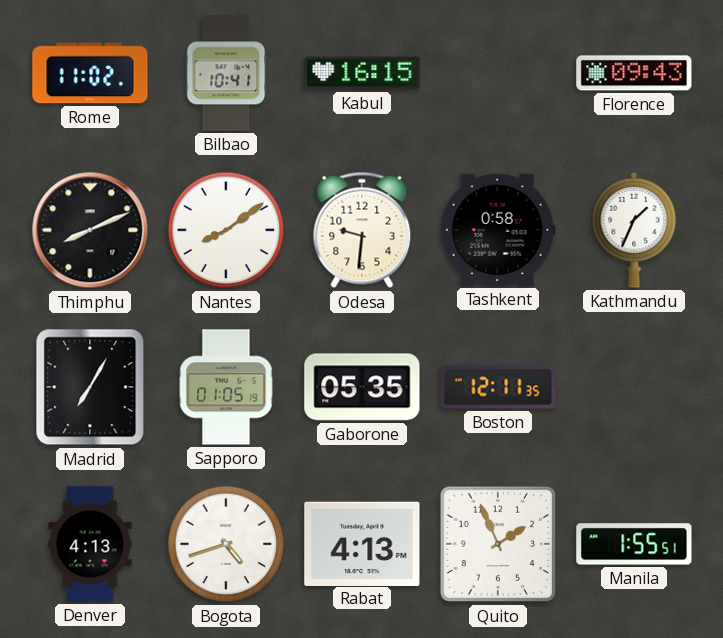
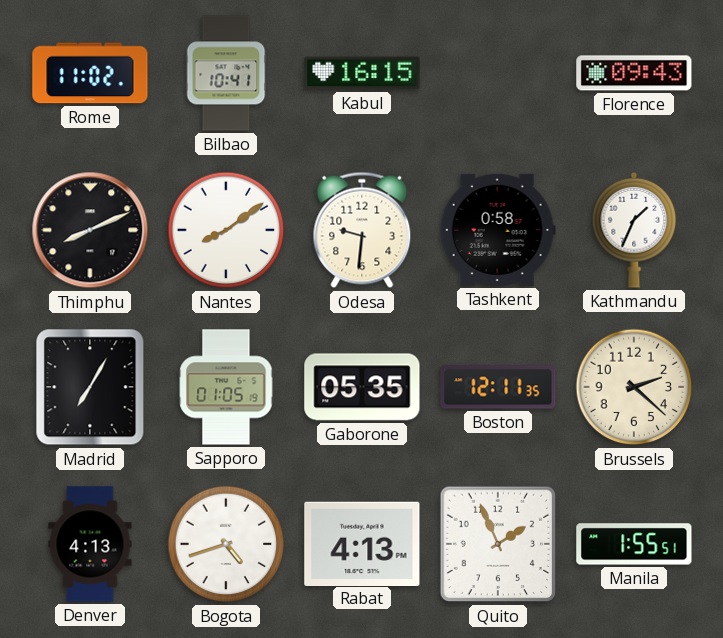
Brussels: none -> 2:22
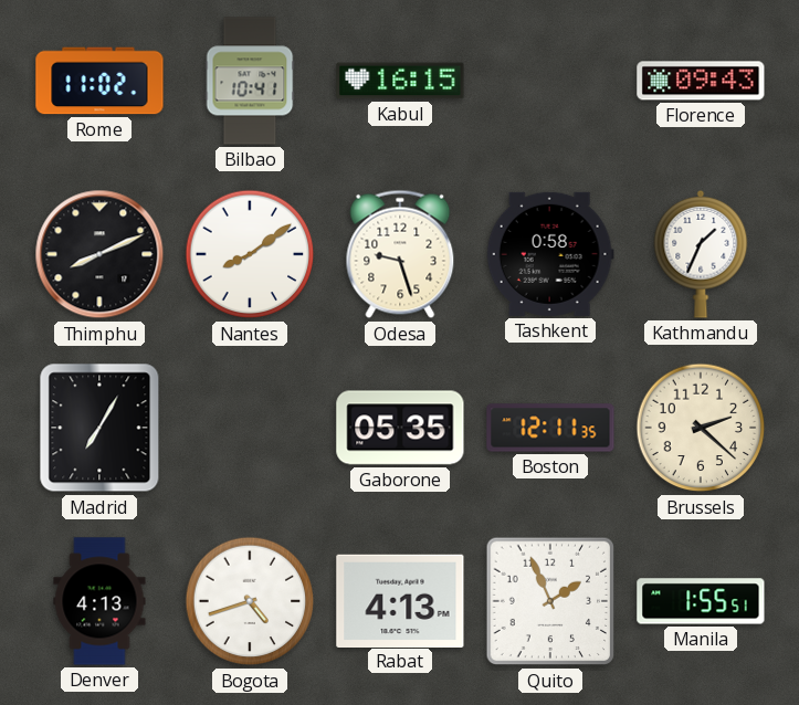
Odesa: 9:31 -> 9:27
Sapporo: 01:05 -> none
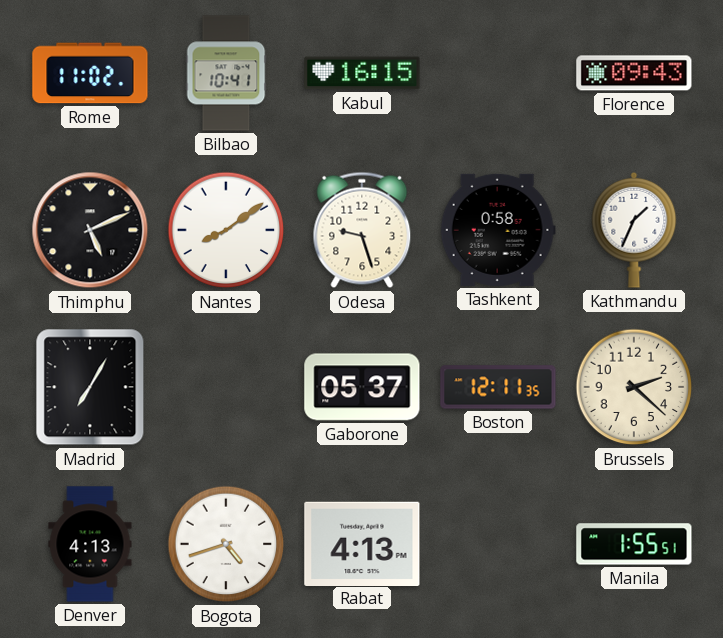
Thimphu: 8:11 -> 5:11
Gaborone: 05:35 -> 05:37
Quito: 1:56 -> none
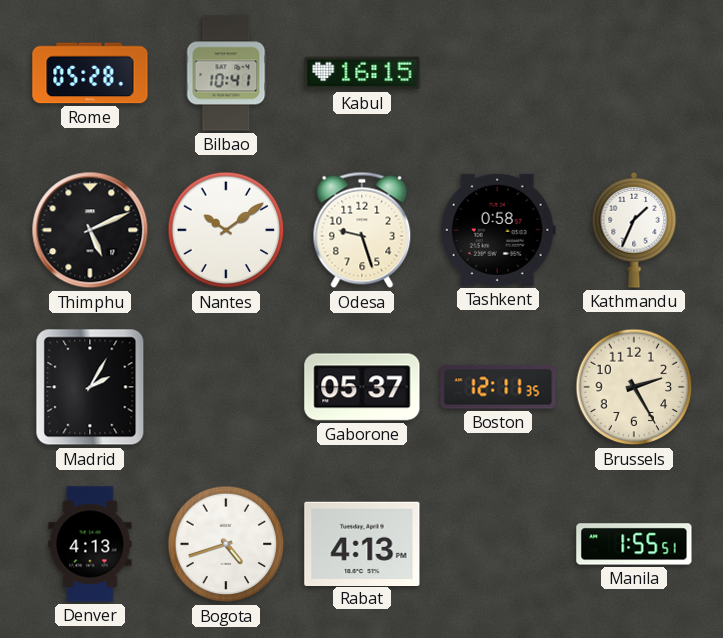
Rome: 11:02 -> 05:28
Florence: 09:43 -> none
Nantes: 8:09 -> 10:09
Madrid: 7:05 -> 2:05
Brussels: 2:22 -> 2:25
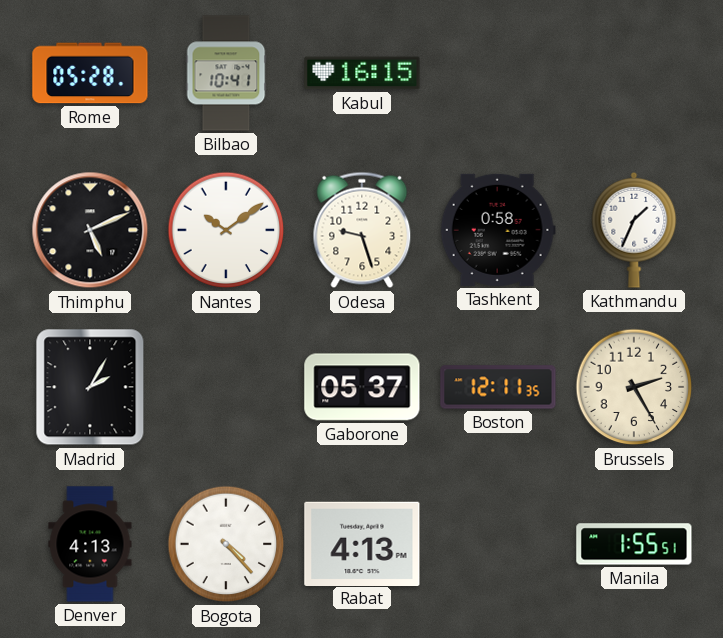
Bogota: 4:42 -> 4:23
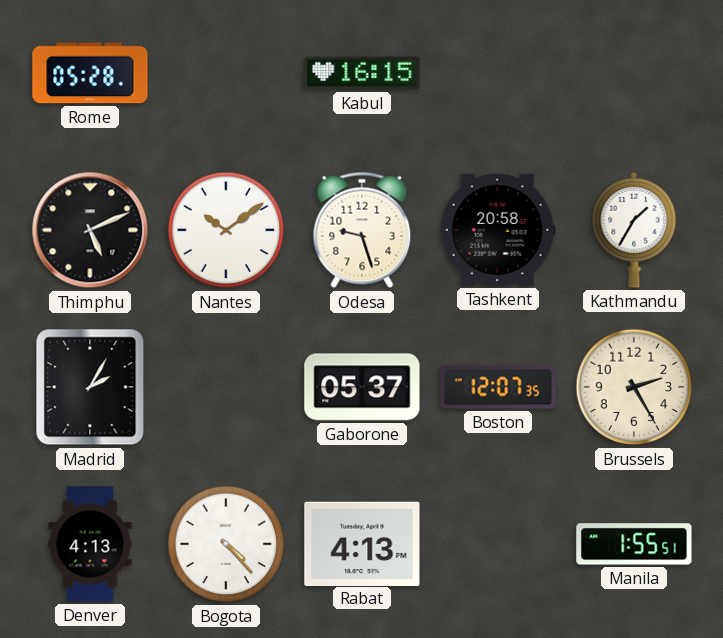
Bilbao: 10:41 -> none
Tashkent: 0:58 -> 20:58
Kathmandu: 1:34 -> 1:35
Boston: 12:11 -> 12:07
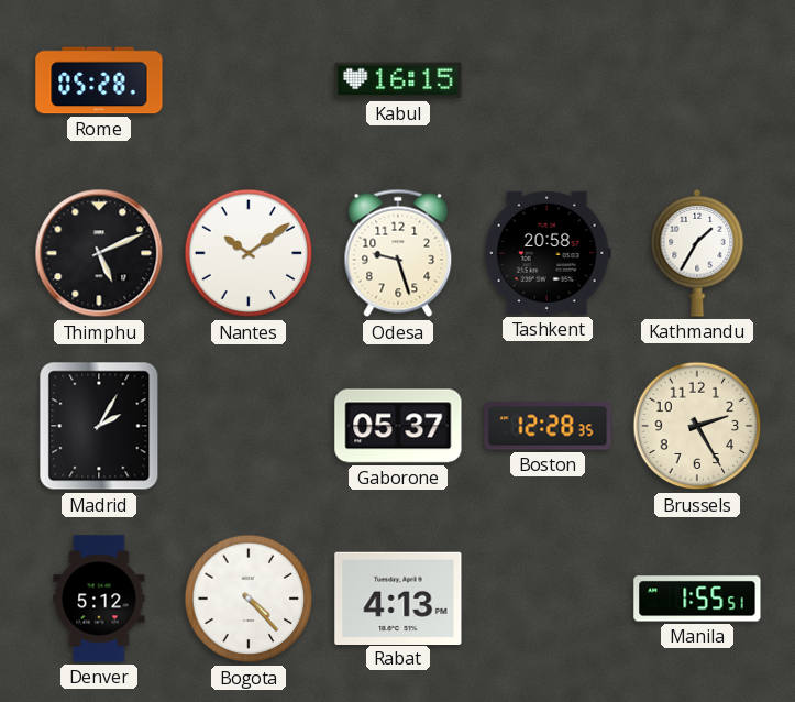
Boston: 12:07 -> 12:28
Denver: 4:13 -> 5:12
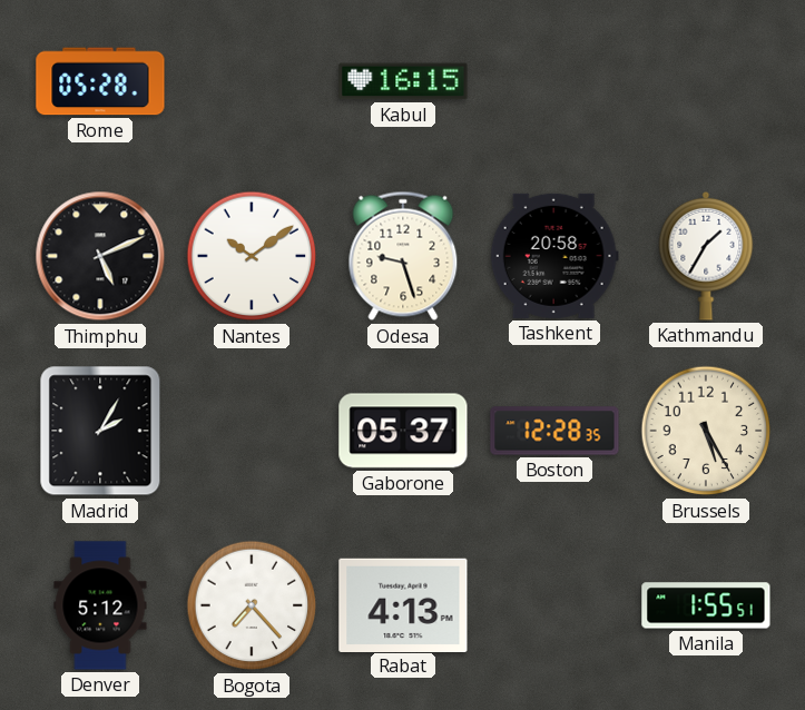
Brussels: 2:25 -> 5:25
Bogota: 4:23 -> 7:23
